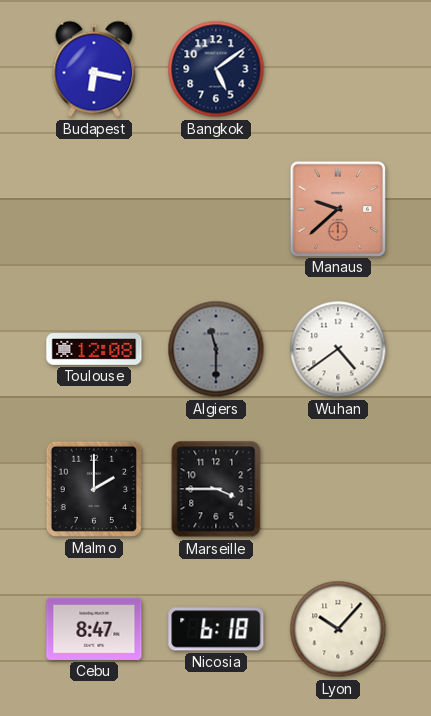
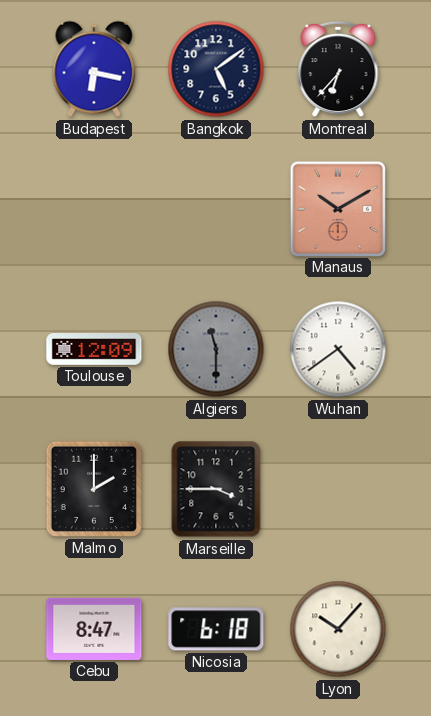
Montreal: none -> 6:37
Manaus: 9:38 -> 10:10
Toulouse: 12:08 -> 12:09
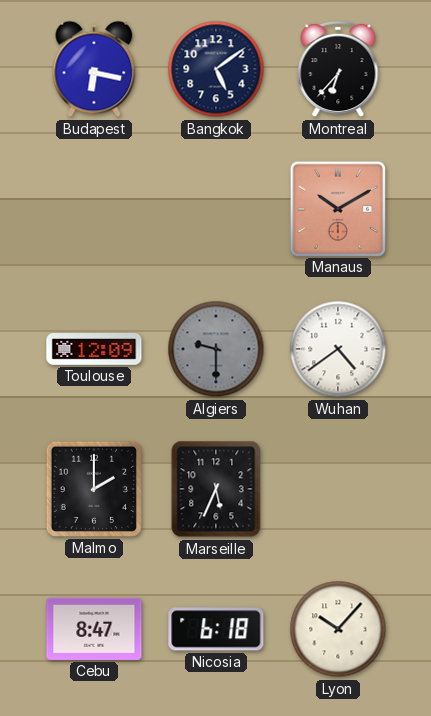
Algiers: 11:30 -> 9:30
Marseille: 3:45 -> 5:34
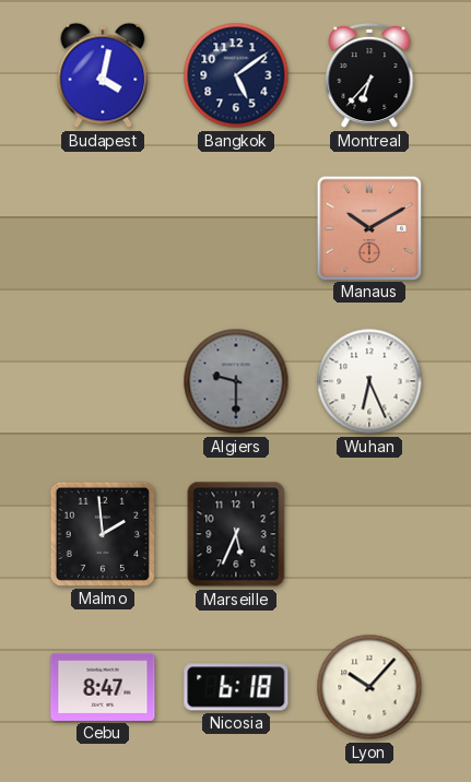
Budapest: 6:17 -> 4:02
Toulouse: 12:09 -> none
Wuhan: 4:39 -> 6:26
Malmo: 2:00 -> 1:59
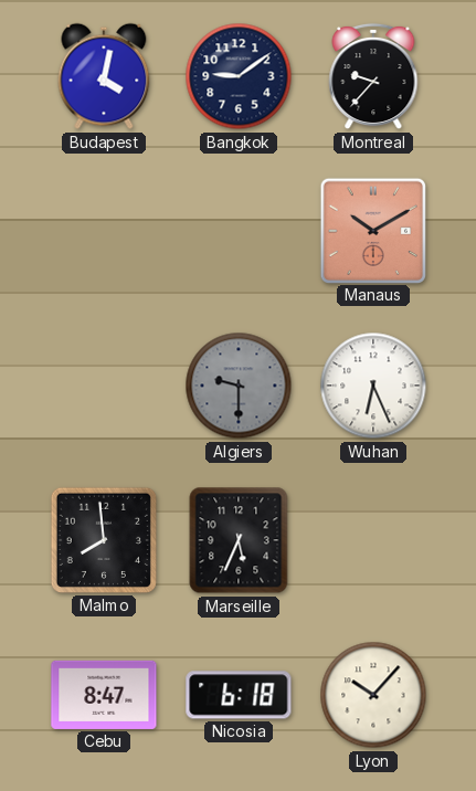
Bangkok: 5:09 -> 9:09
Montreal: 6:37 -> 9:37
Malmo: 1:59 -> 7:59
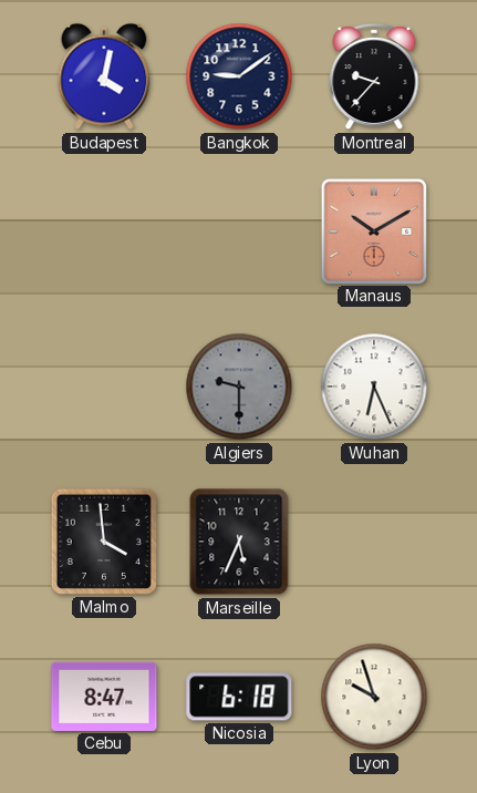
Malmo: 7:59 -> 3:59
Lyon: 10:07 -> 9:57
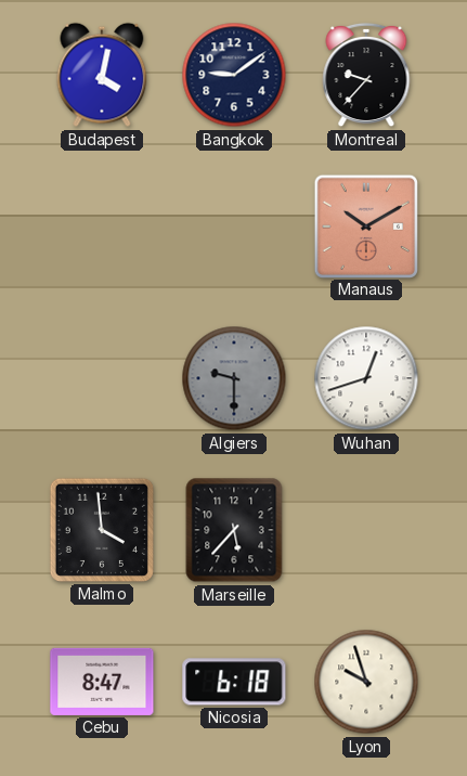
Wuhan: 6:26 -> 12:42
Marseille: 5:34 -> 5:37
